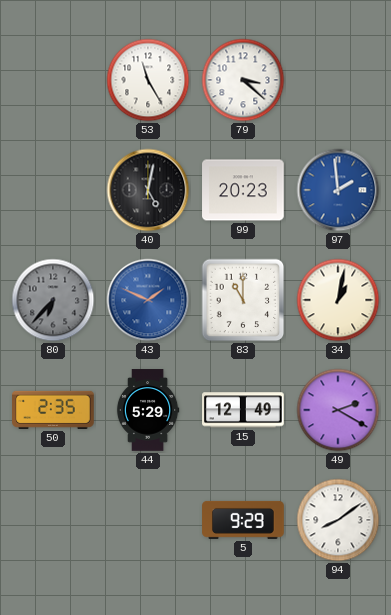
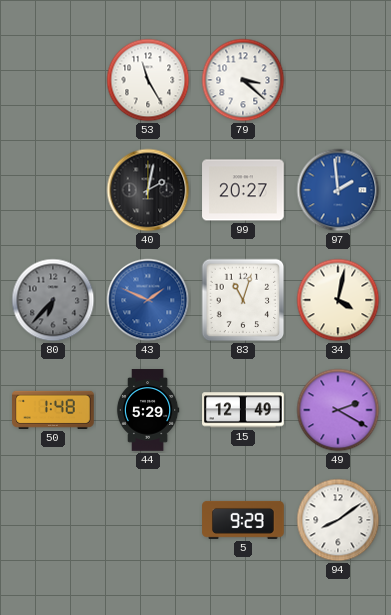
40: 5:02 -> 2:02
99: 20:23 -> 20:27
83: 11:00 -> 11:03
34: 1:02 -> 4:02
50: 2:35 -> 1:48
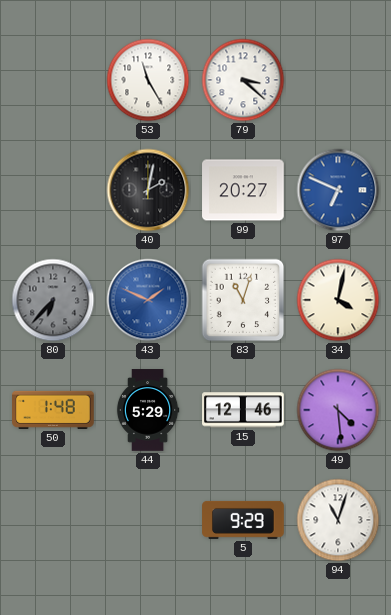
97: 1:59 -> 6:49
15: 12:49 -> 12:46
49: 2:20 -> 4:29
94: 8:09 -> 11:03
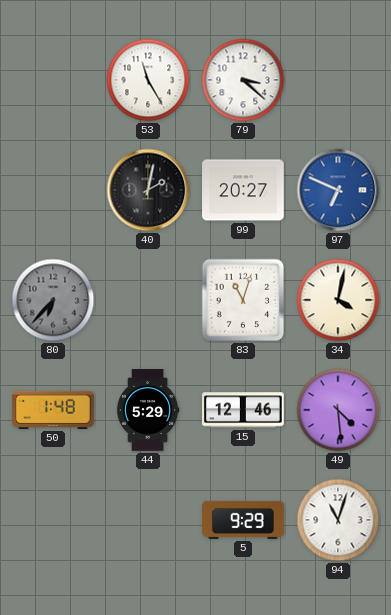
43: 1:49 -> none
